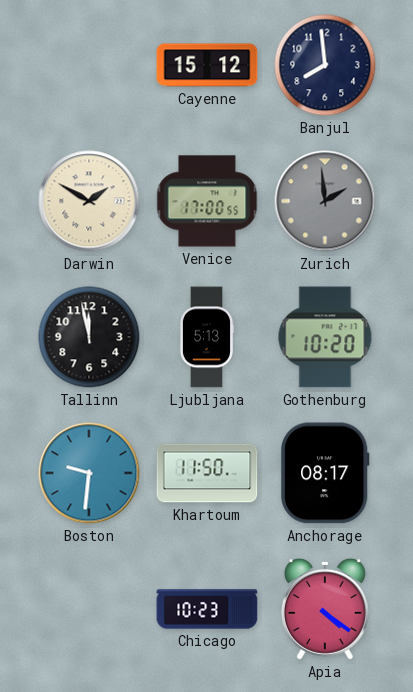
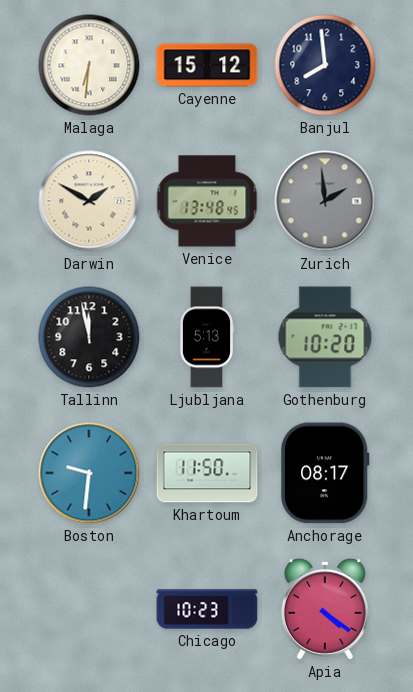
Malaga: none -> 6:31
Venice: 17:00 -> 13:48
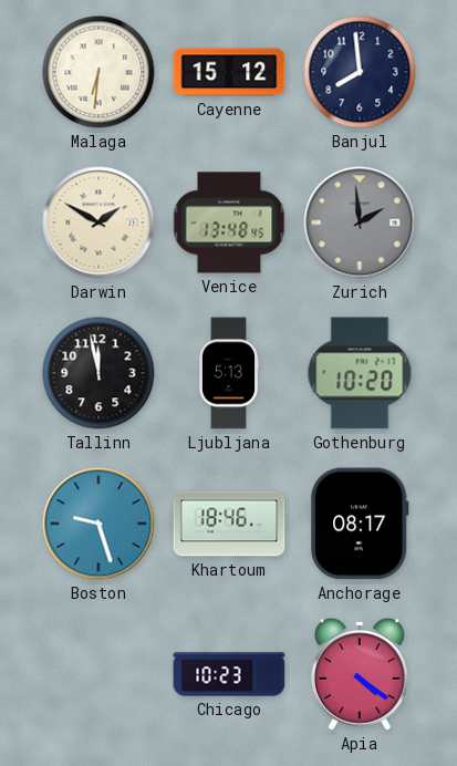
Boston: 9:31 -> 9:27
Khartoum: 11:50 -> 18:46
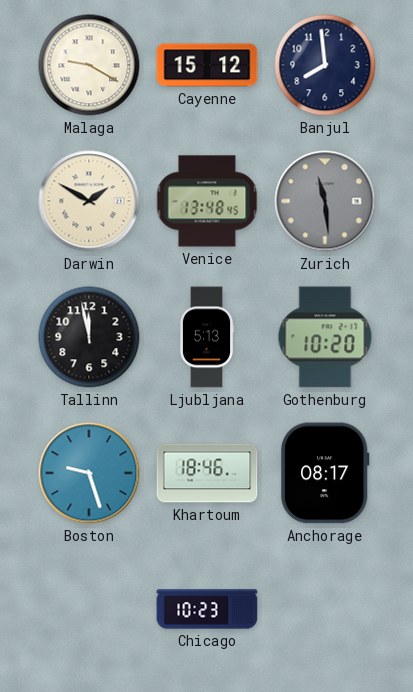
Malaga: 6:31 -> 9:20
Zurich: 1:59 -> 11:29
Apia: 4:21 -> none
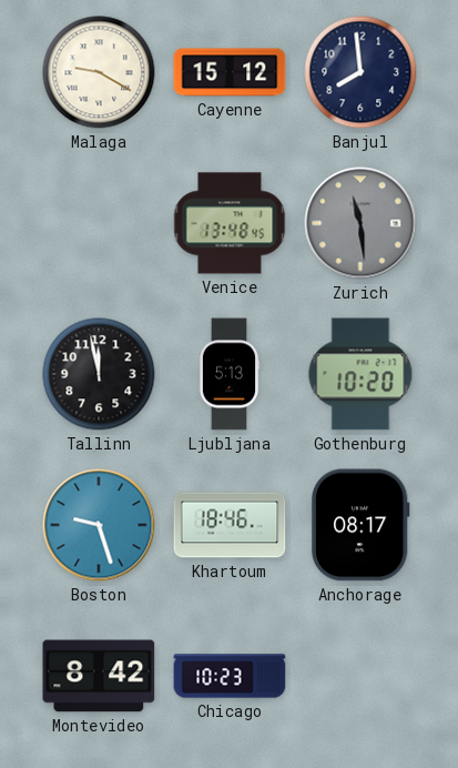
Darwin: 1:50 -> none
Montevideo: none -> 8:42
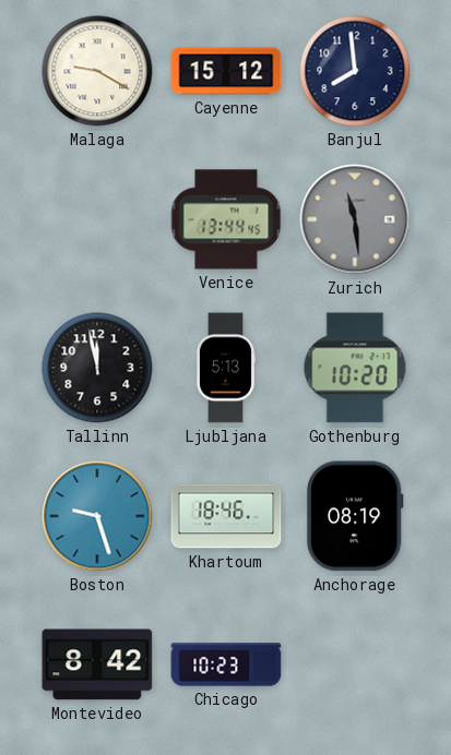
Venice: 13:48 -> 13:44
Anchorage: 08:17 -> 08:19
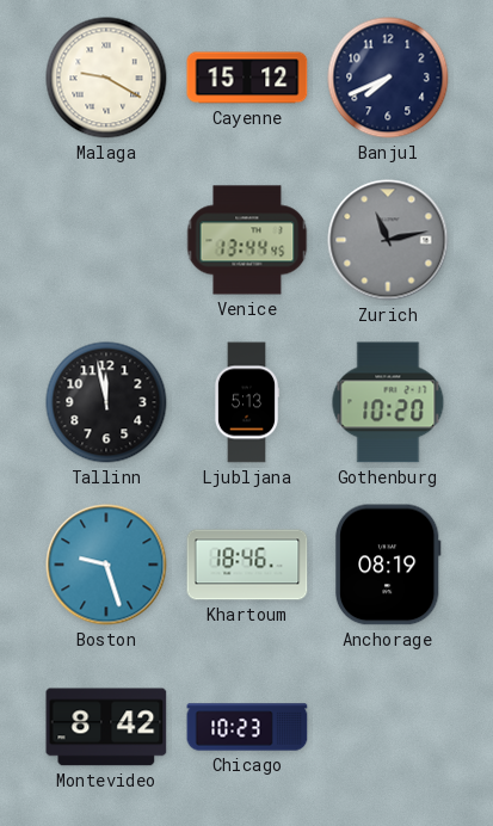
Banjul: 7:59 -> 7:41
Zurich: 11:29 -> 11:13
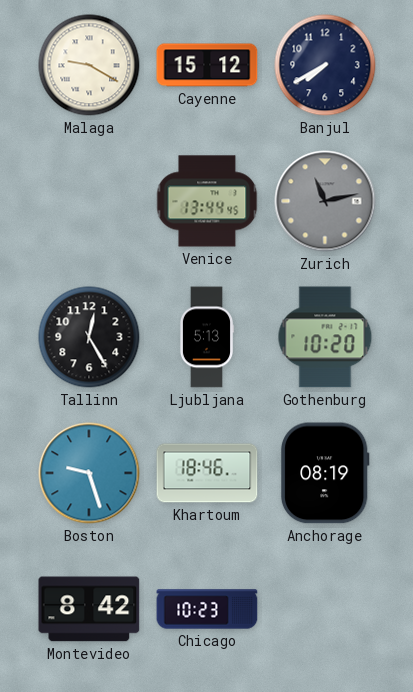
Banjul: 7:41 -> 7:40
Tallinn: 11:58 -> 12:25
